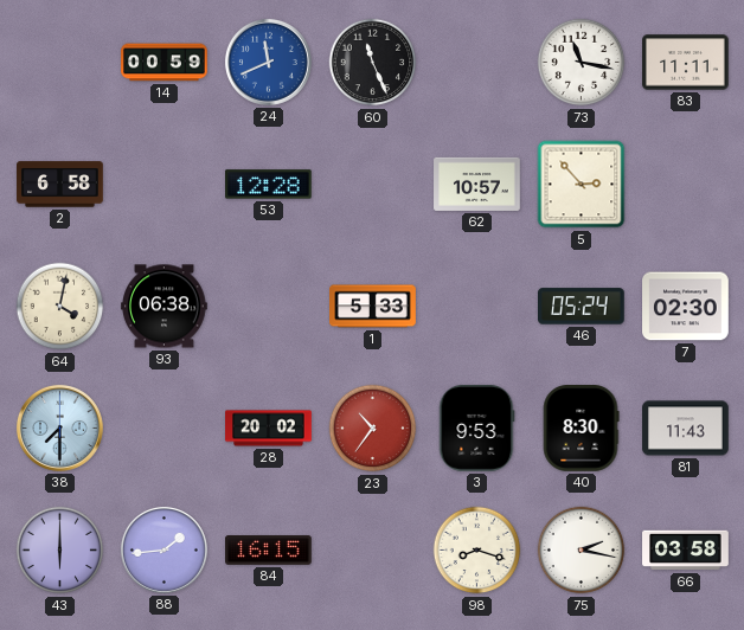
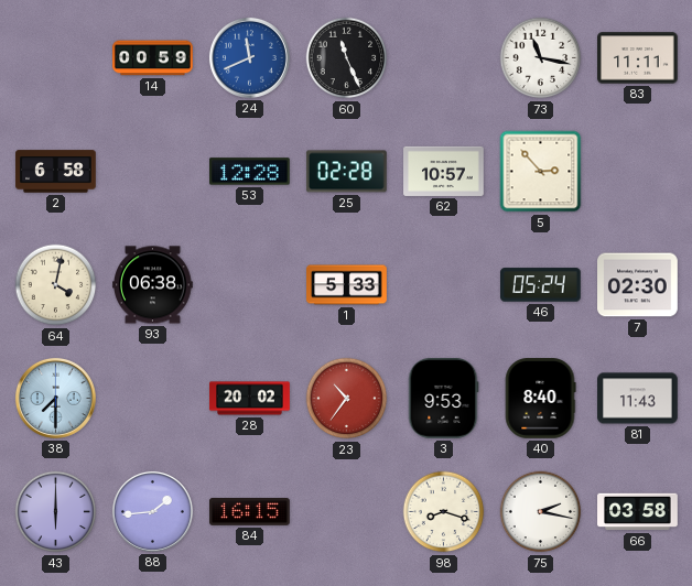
25: none -> 02:28
40: 8:30 -> 8:40
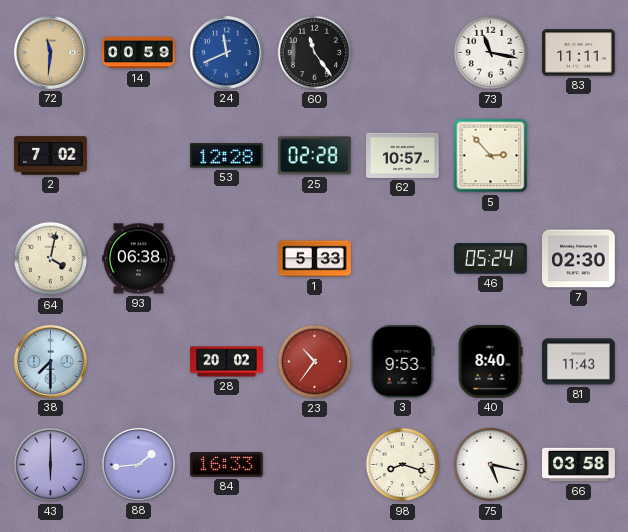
72: none -> 11:31
60: 11:26 -> 11:24
2: 6:58 -> 7:02
84: 16:15 -> 16:33
75: 2:17 -> 5:17
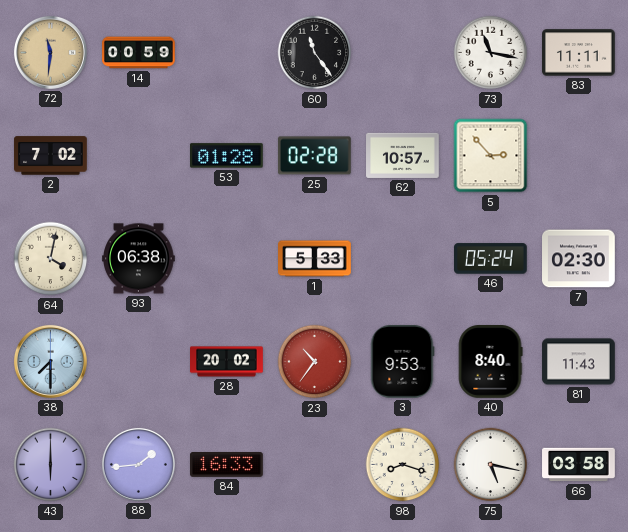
24: 11:41 -> none
53: 12:28 -> 01:28
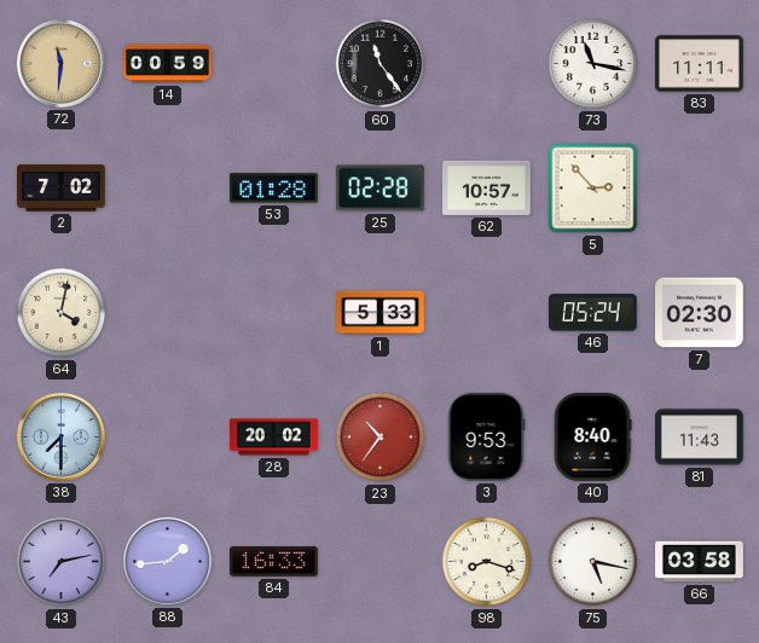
93: 06:38 -> none
43: 6:00 -> 7:13
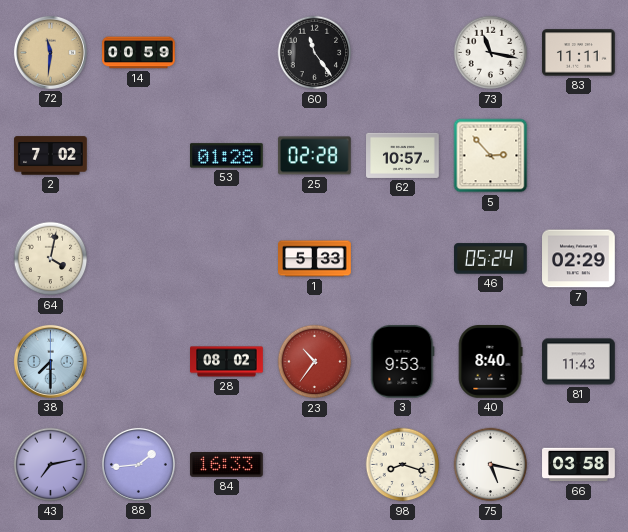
7: 02:30 -> 02:29
28: 20:02 -> 08:02
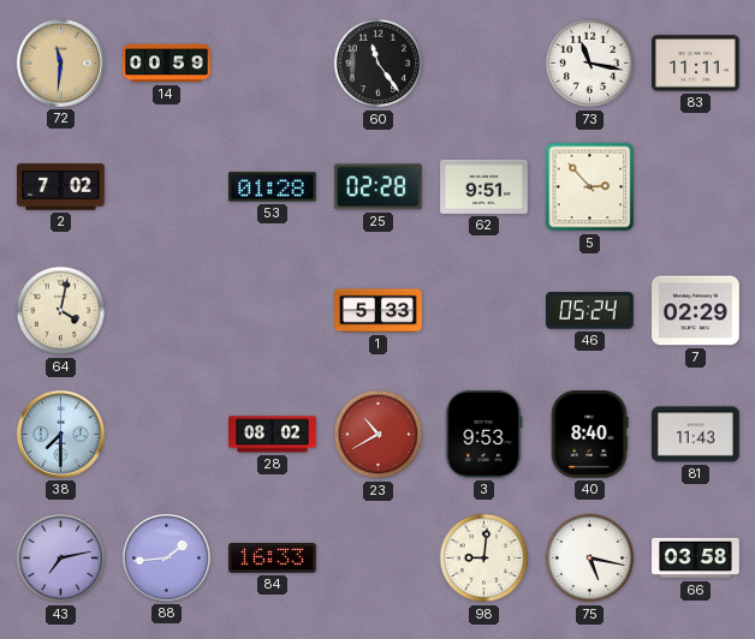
62: 10:57 -> 9:51
23: 10:36 -> 10:40
98: 8:18 -> 9:01
